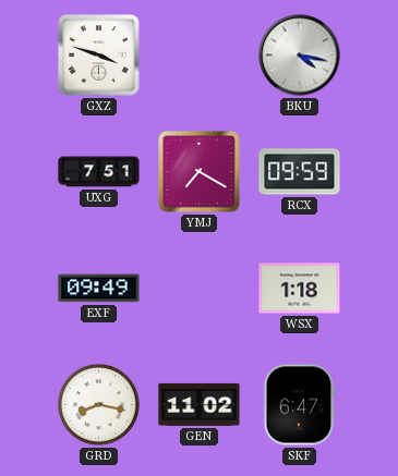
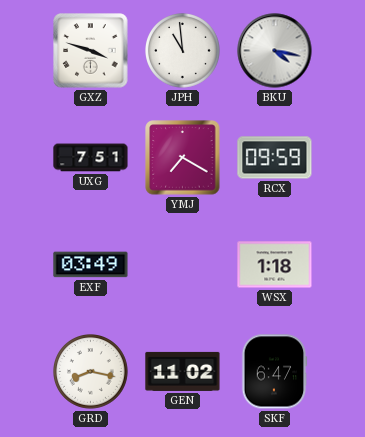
JPH: none -> 10:59
EXF: 09:49 -> 03:49
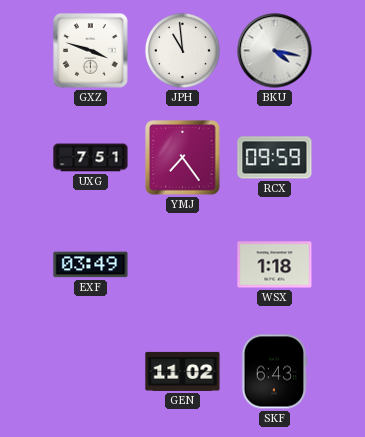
YMJ: 7:20 -> 7:24
GRD: 8:17 -> none
SKF: 6:47 -> 6:43
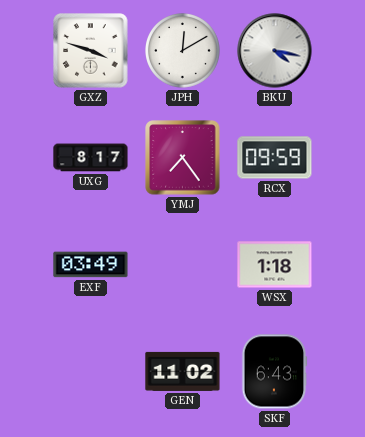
JPH: 10:59 -> 12:10
UXG: 7:51 -> 8:17
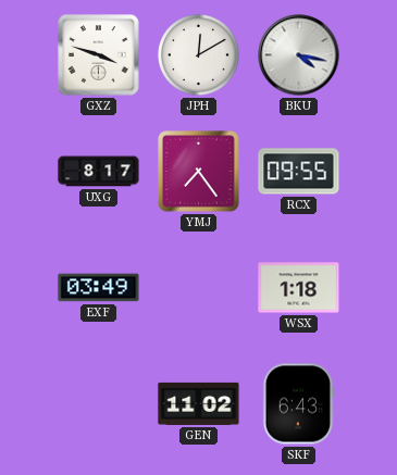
RCX: 09:59 -> 09:55
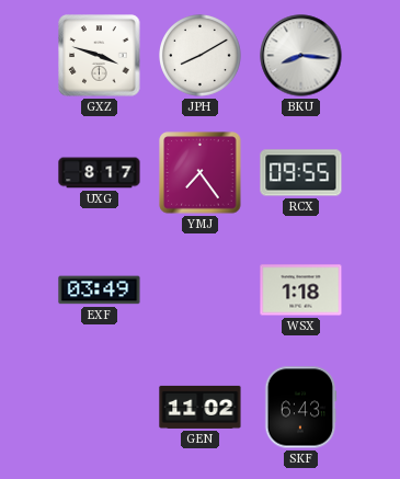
JPH: 12:10 -> 8:10
BKU: 4:17 -> 8:16
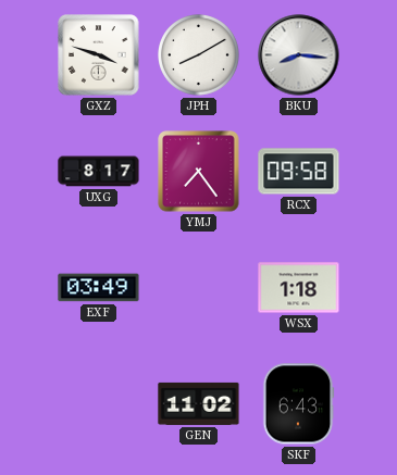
RCX: 09:55 -> 09:58
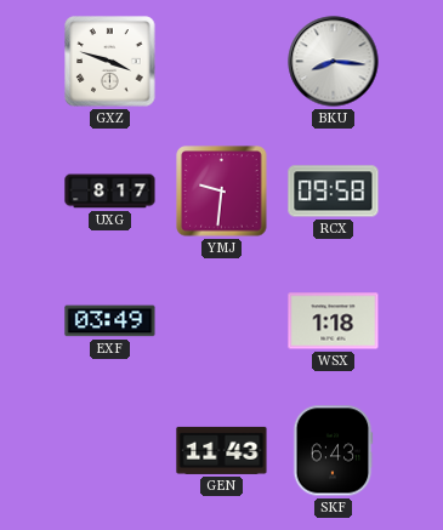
JPH: 8:10 -> none
YMJ: 7:24 -> 9:31
GEN: 11:02 -> 11:43
